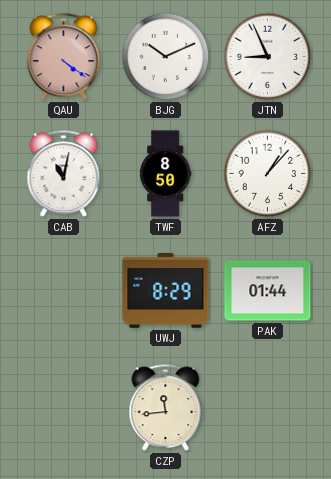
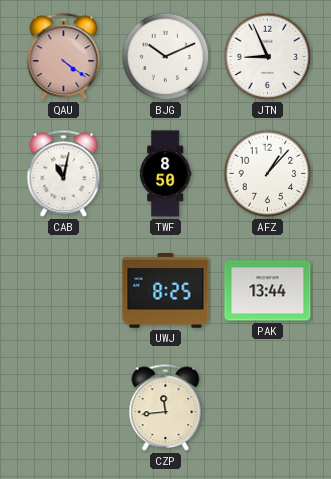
UWJ: 8:29 -> 8:25
PAK: 01:44 -> 13:44
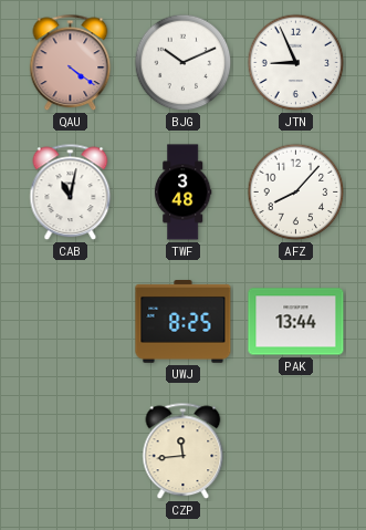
TWF: 8:50 -> 3:48
AFZ: 1:07 -> 8:07
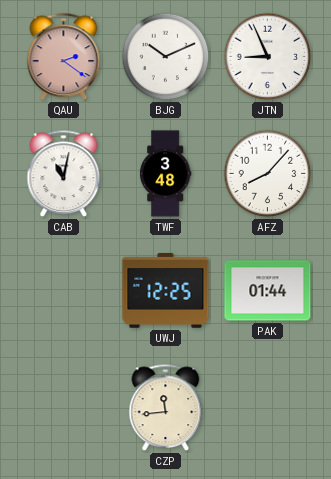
QAU: 4:21 -> 2:21
UWJ: 8:25 -> 12:25
PAK: 13:44 -> 01:44
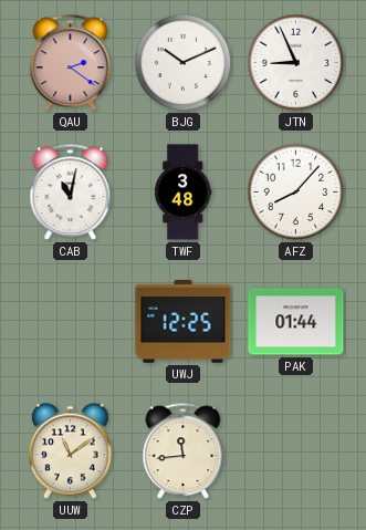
UUW: none -> 11:09
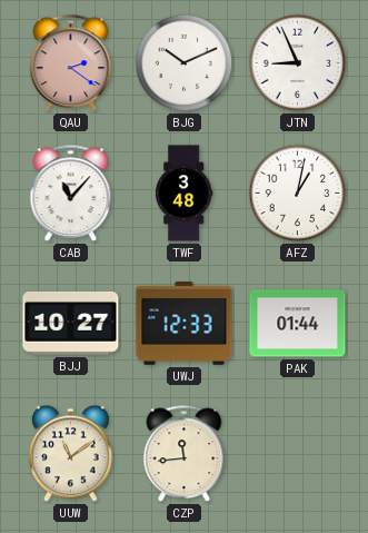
CAB: 11:02 -> 11:07
AFZ: 8:07 -> 1:02
BJJ: none -> 10:27
UWJ: 12:25 -> 12:33
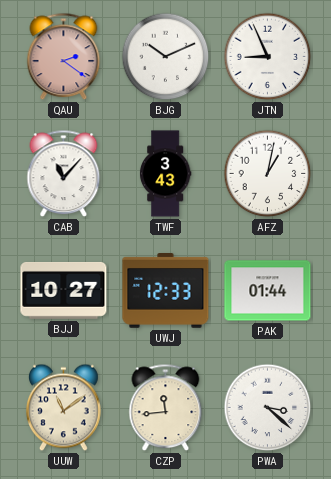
TWF: 3:48 -> 3:43
PWA: none -> 3:22
